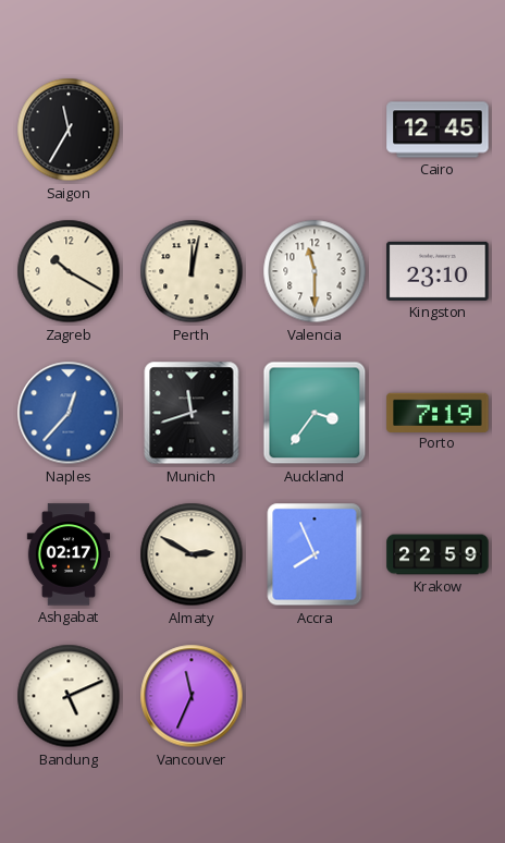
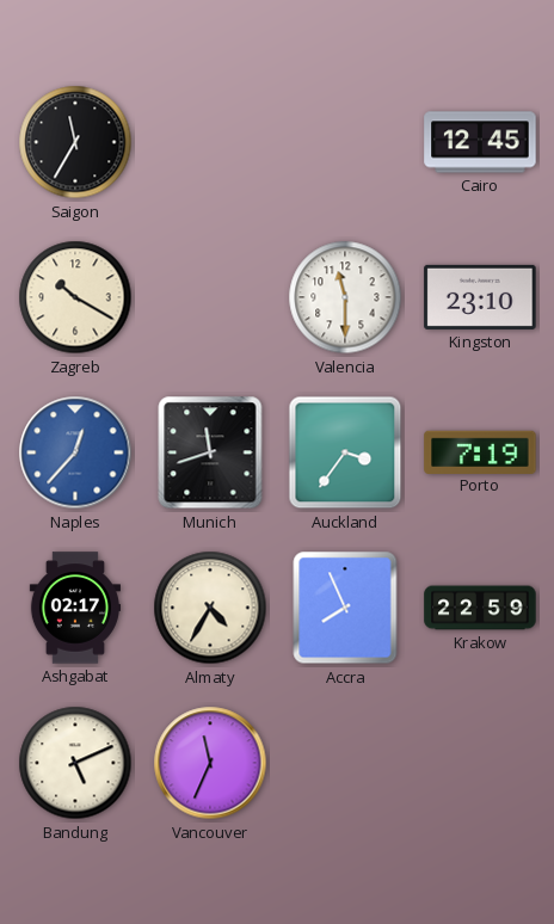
Perth: 12:02 -> none
Almaty: 2:50 -> 4:35
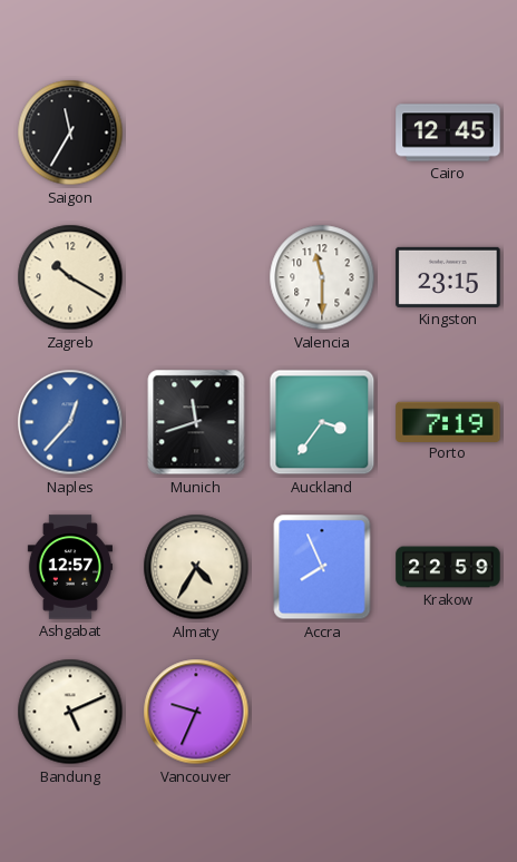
Kingston: 23:10 -> 23:15
Ashgabat: 02:17 -> 12:57
Vancouver: 11:34 -> 9:34
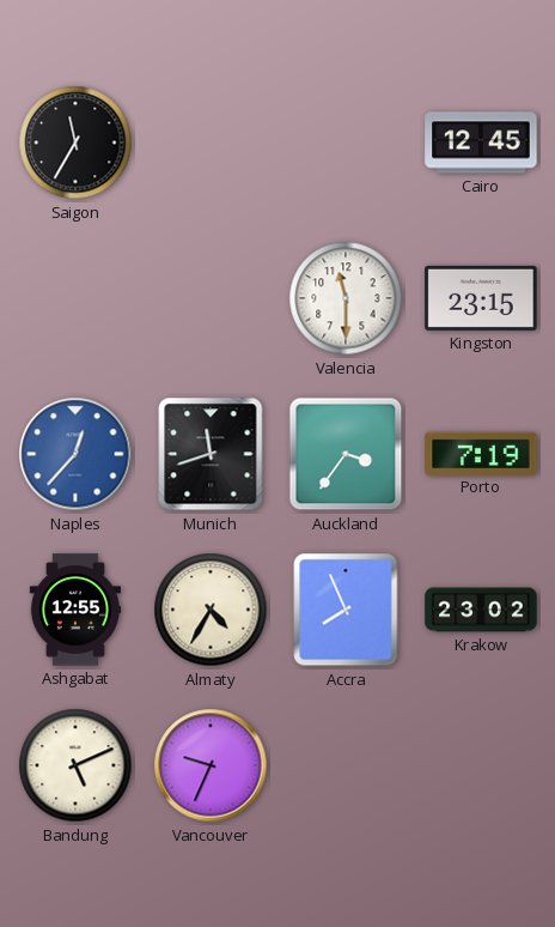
Zagreb: 10:20 -> none
Ashgabat: 12:57 -> 12:55
Krakow: 22:59 -> 23:02
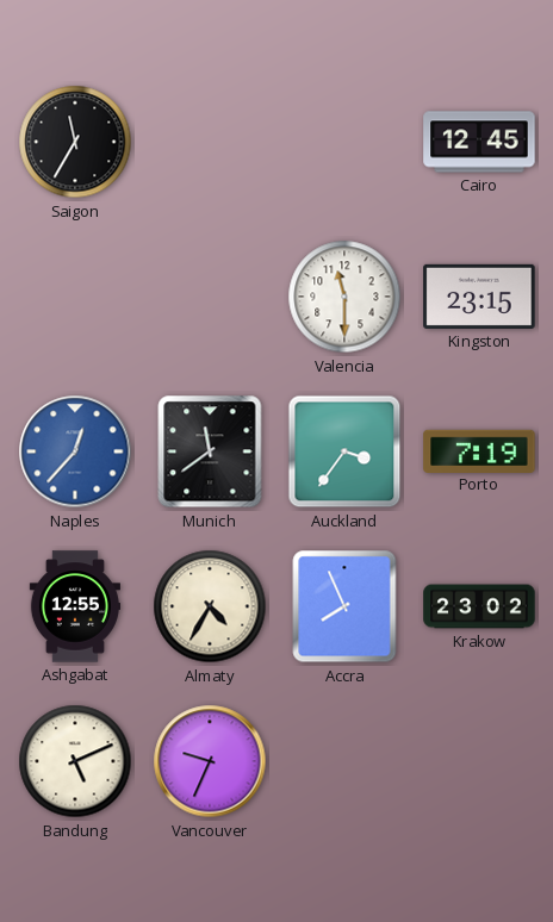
Munich: 11:42 -> 11:39
